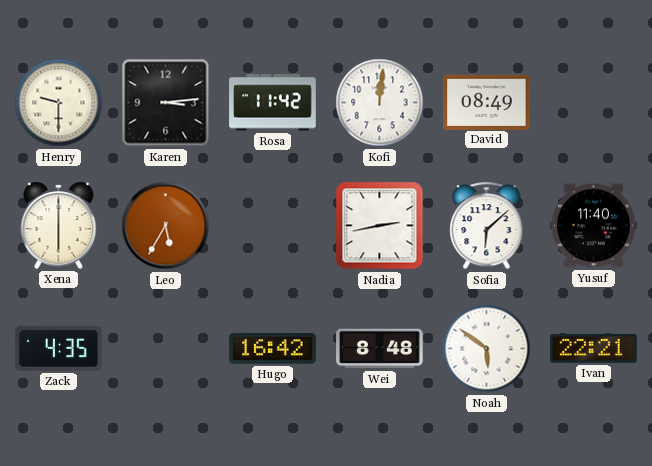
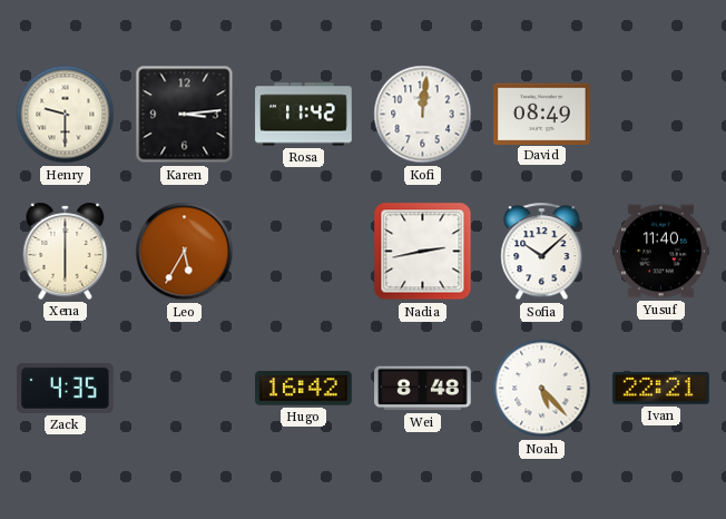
Sofia: 6:08 -> 10:08
Noah: 5:51 -> 5:23
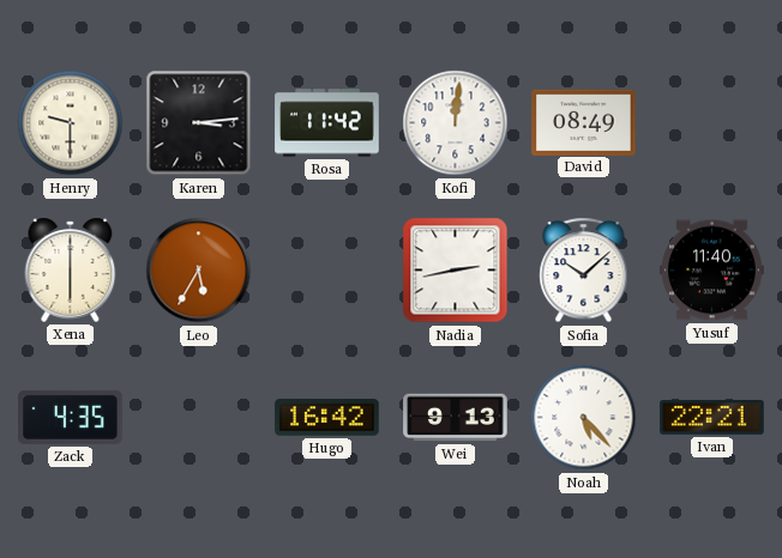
Wei: 8:48 -> 9:13
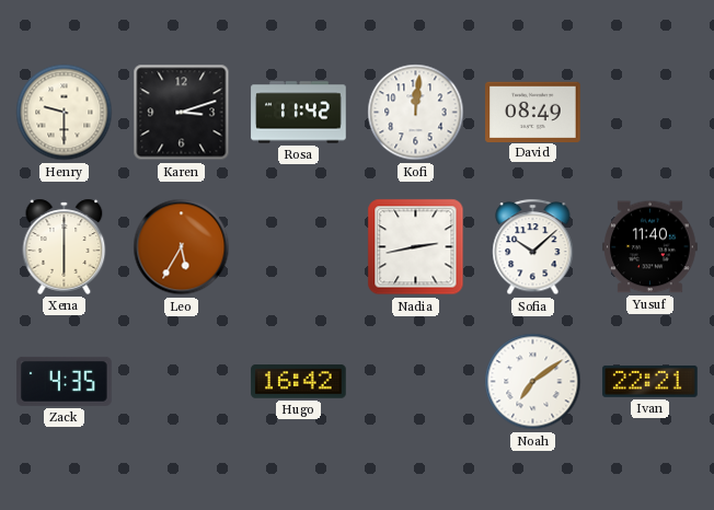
Karen: 3:14 -> 3:12
Wei: 9:13 -> none
Noah: 5:23 -> 7:09
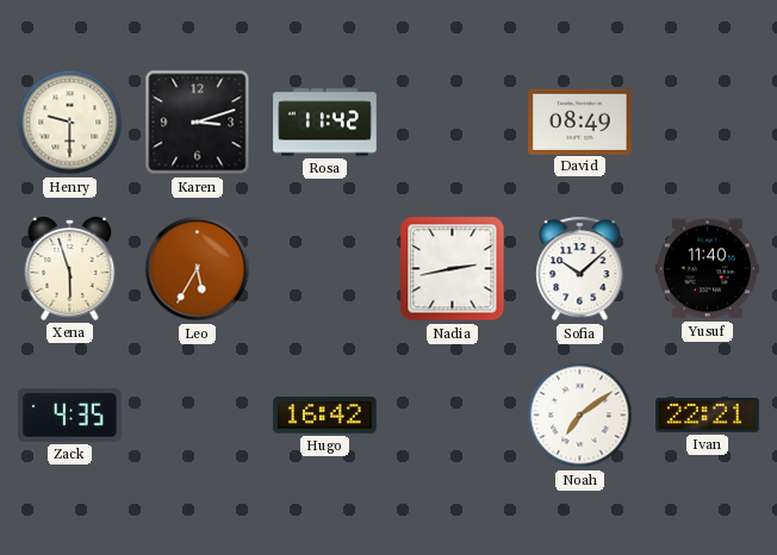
Kofi: 12:01 -> none
Xena: 6:00 -> 5:57
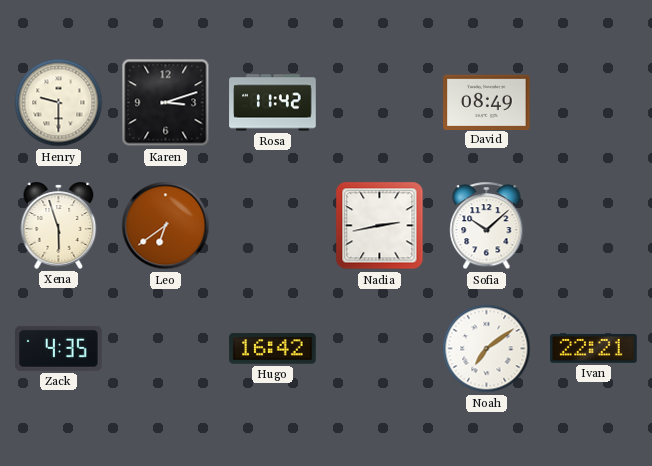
Leo: 5:35 -> 6:39
Yusuf: 11:40 -> none
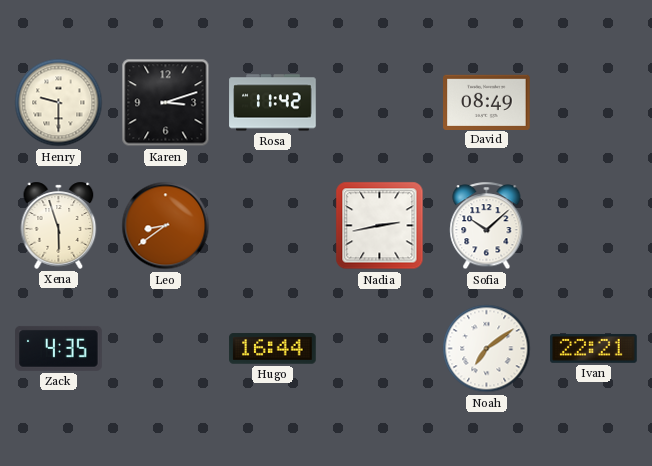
Leo: 6:39 -> 8:39
Hugo: 16:42 -> 16:44
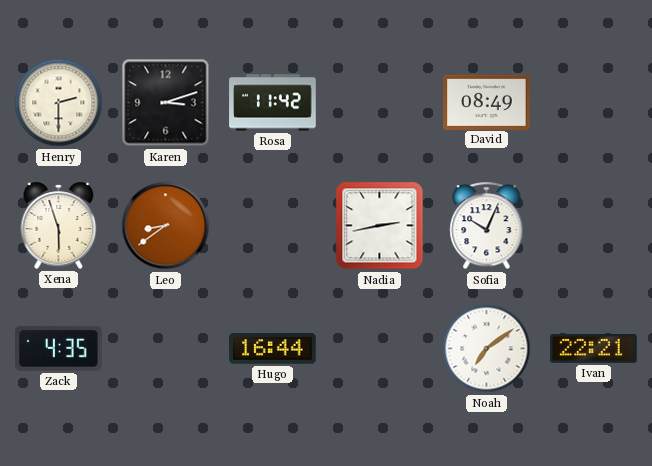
Henry: 9:30 -> 2:30
Sofia: 10:08 -> 10:04
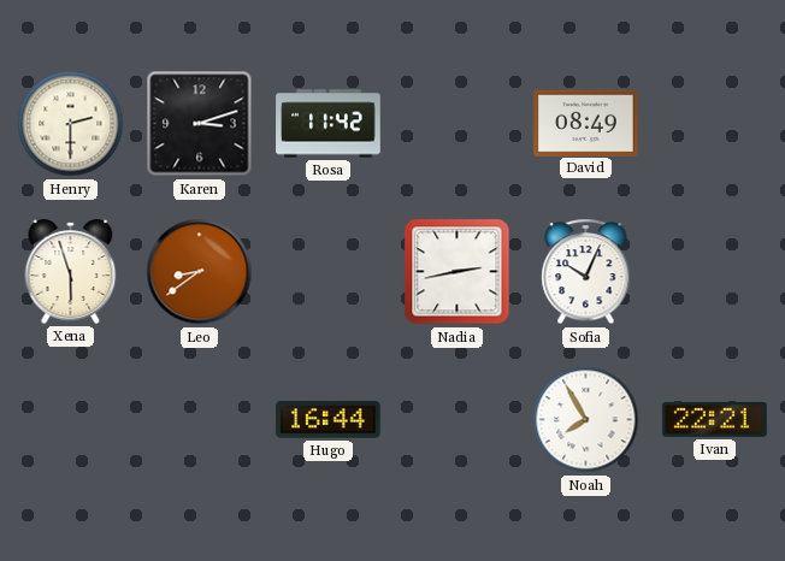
Zack: 4:35 -> none
Noah: 7:09 -> 7:55
